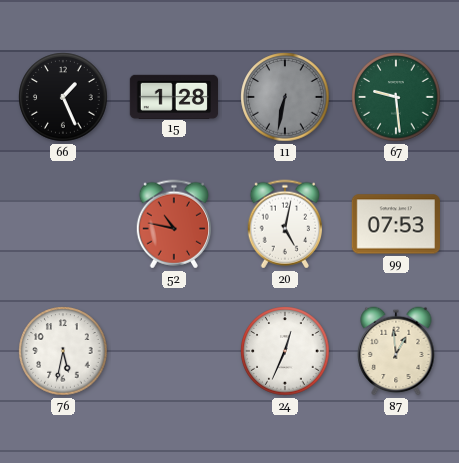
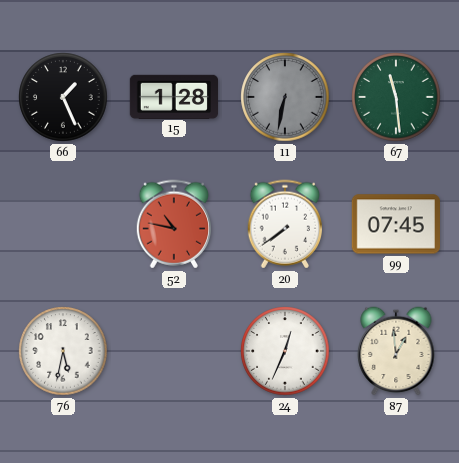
67: 9:29 -> 11:29
20: 5:02 -> 7:39
99: 07:53 -> 07:45
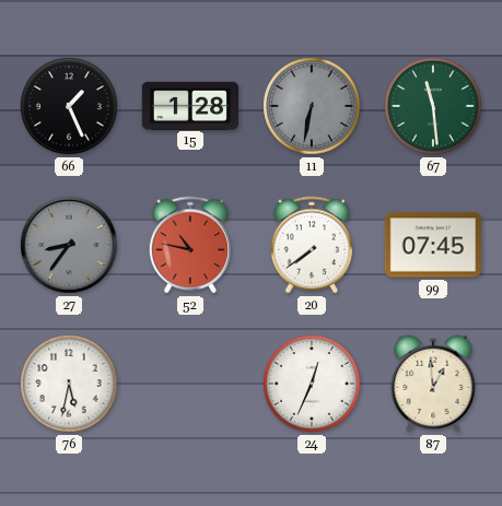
27: none -> 8:36
